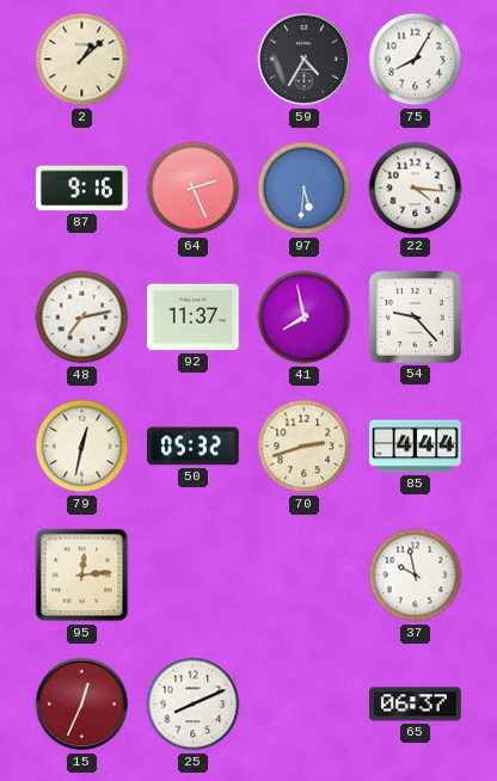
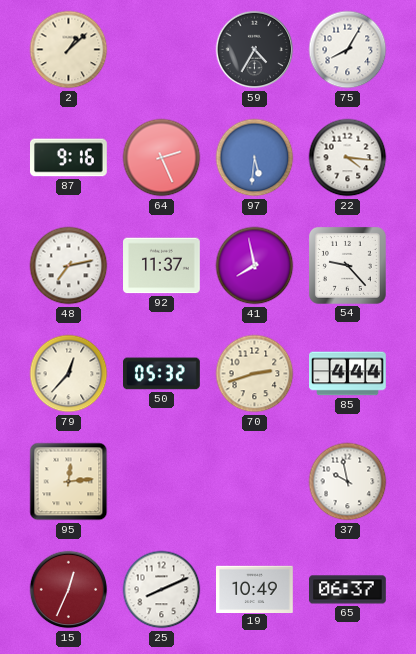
79: 12:32 -> 12:37
19: none -> 10:49
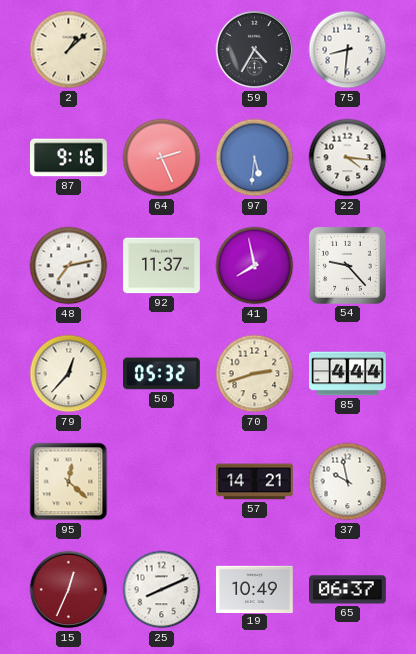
75: 8:05 -> 8:31
95: 12:14 -> 12:22
57: none -> 14:21
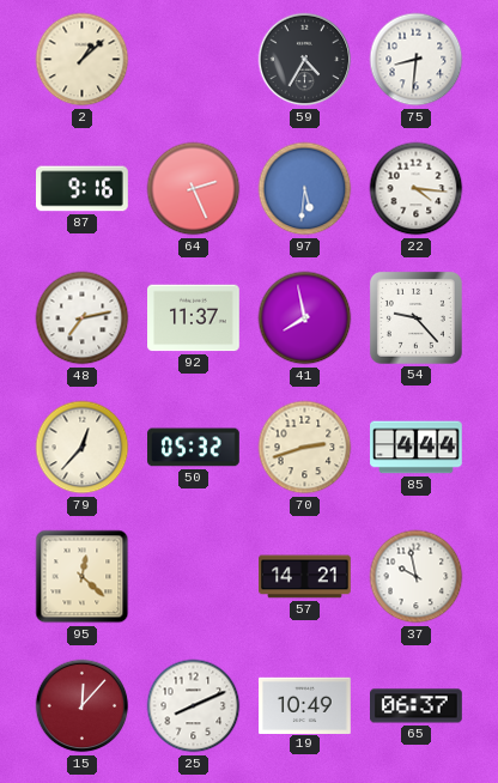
15: 12:34 -> 12:07
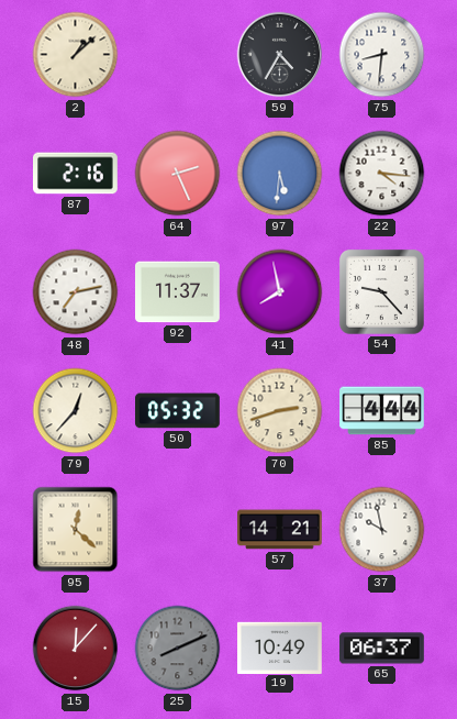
87: 9:16 -> 2:16
25 dial: white -> grey
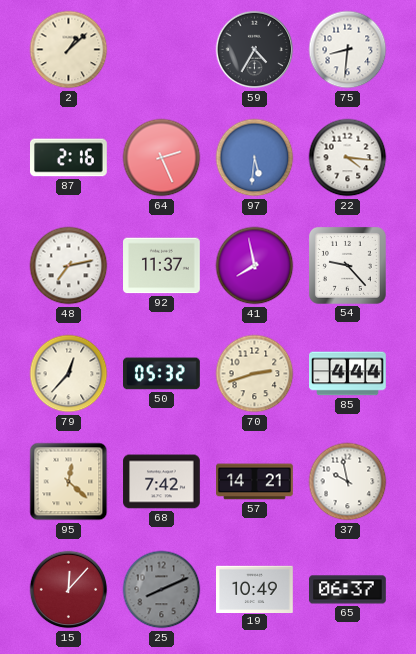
68: none -> 7:42
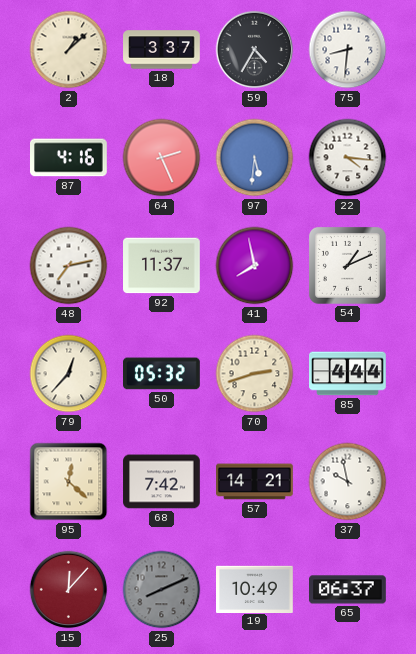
18: none -> 3:37
87: 2:16 -> 4:16
54: 9:23 -> 1:11
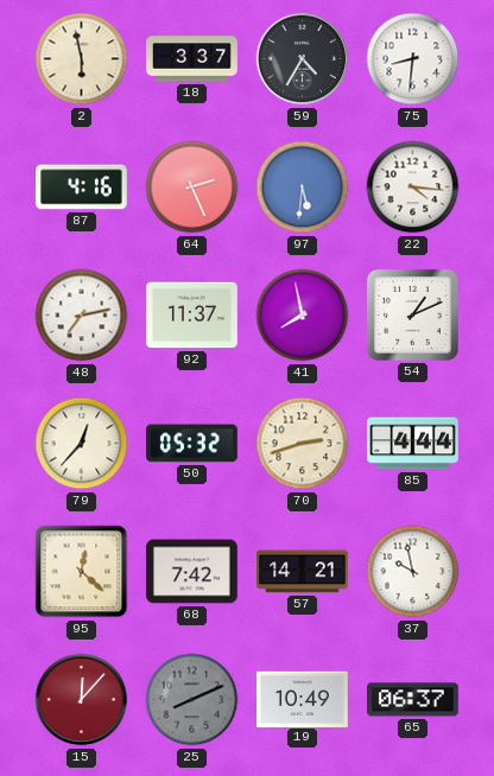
2: 1:08 -> 5:58
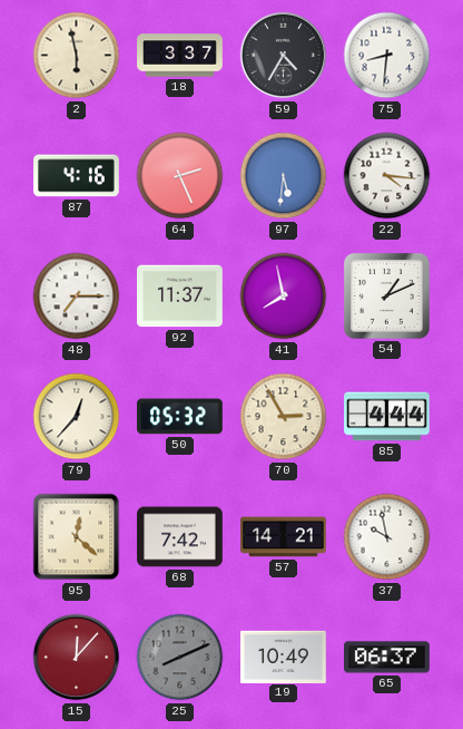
48: 7:13 -> 7:15
70: 2:42 -> 2:55
